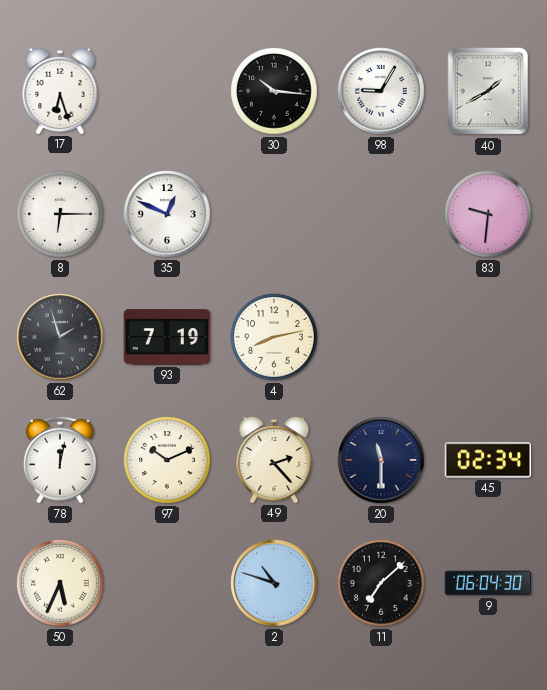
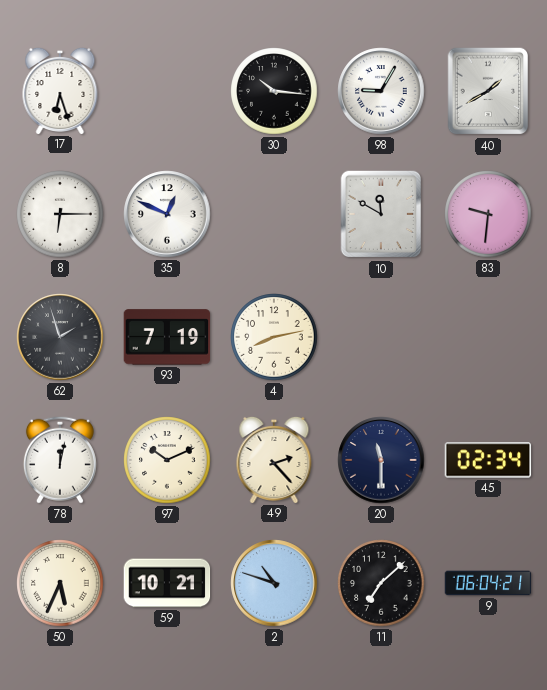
10: none -> 11:50
59: none -> 10:21
9: 06:04:30 -> 06:04:21
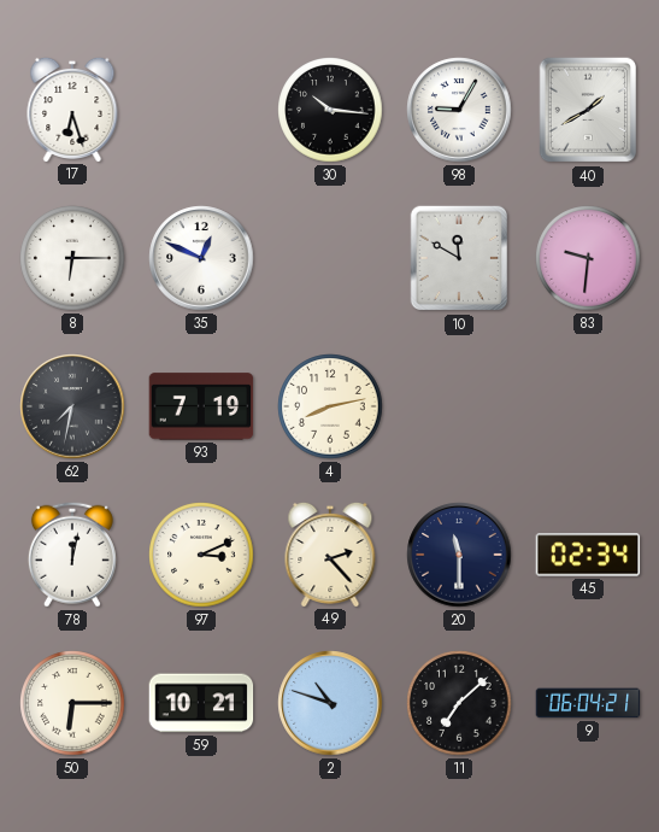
62: 1:57 -> 7:32
97: 10:11 -> 3:11
50: 5:34 -> 6:15
